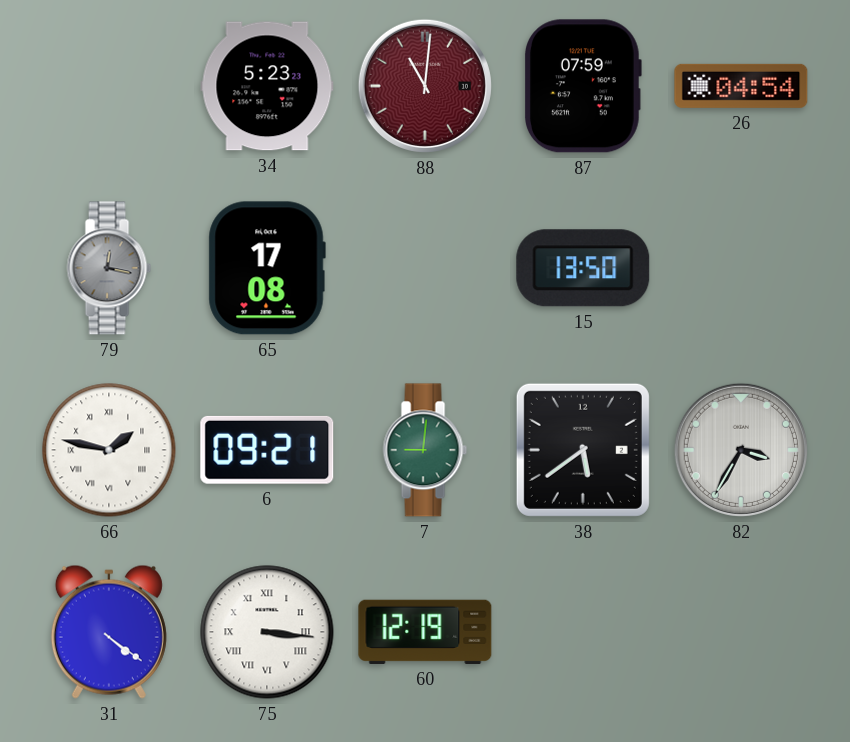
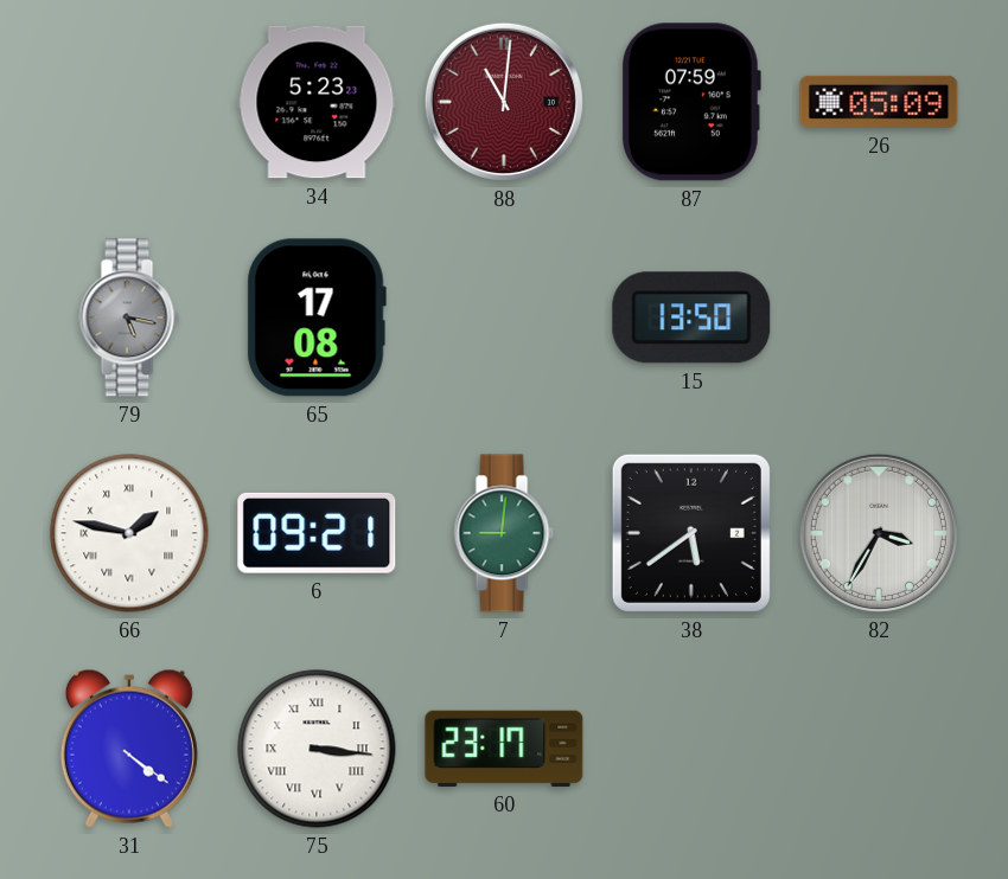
26: 04:54 -> 05:09
79: 12:17 -> 5:17
60: 12:19 -> 23:17
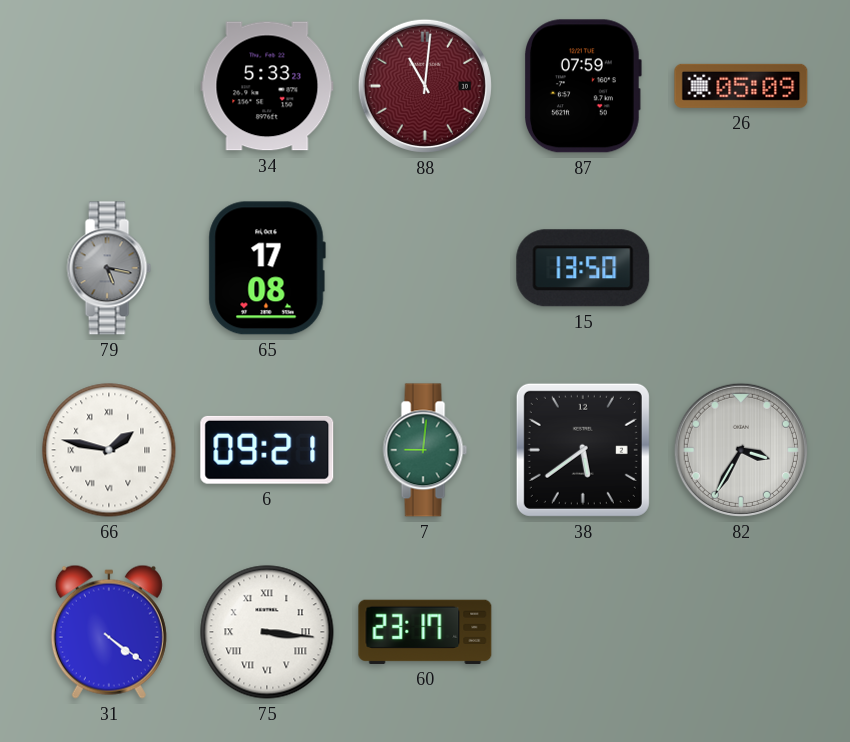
34: 5:23 -> 5:33
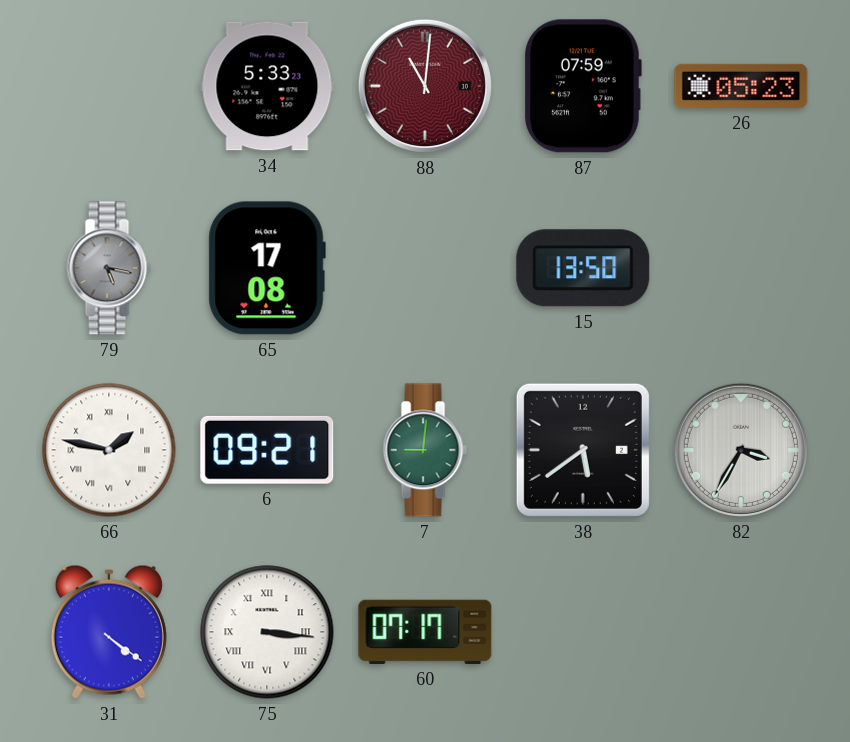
26: 05:09 -> 05:23
60: 23:17 -> 07:17
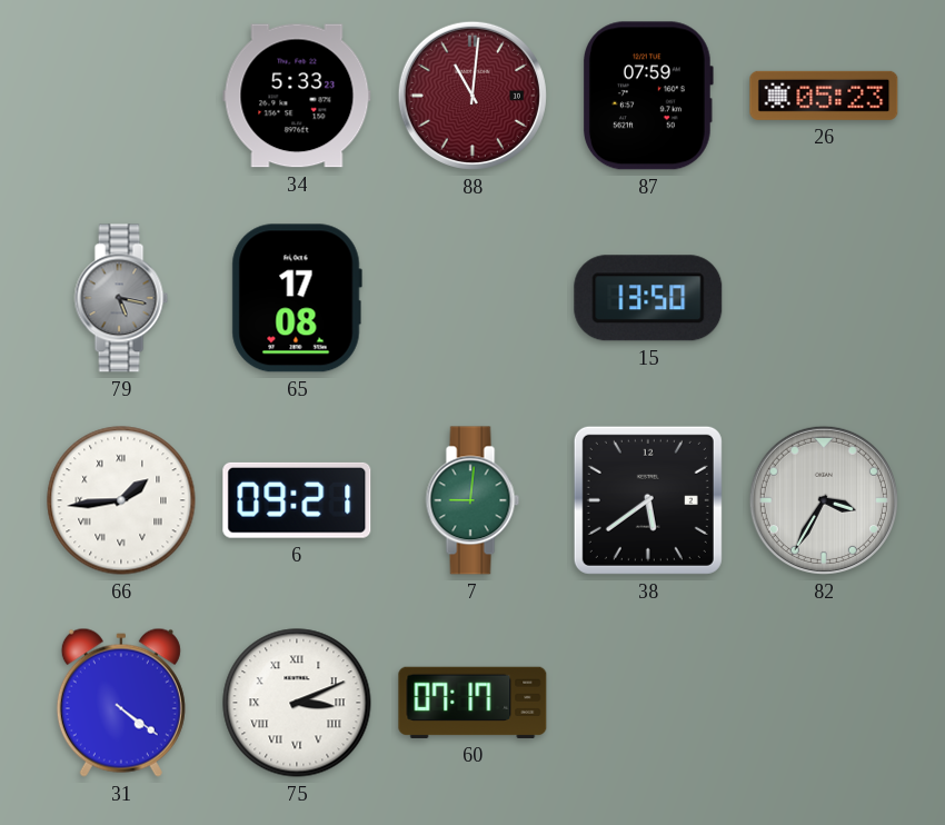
66: 1:47 -> 1:44
75: 3:16 -> 3:11
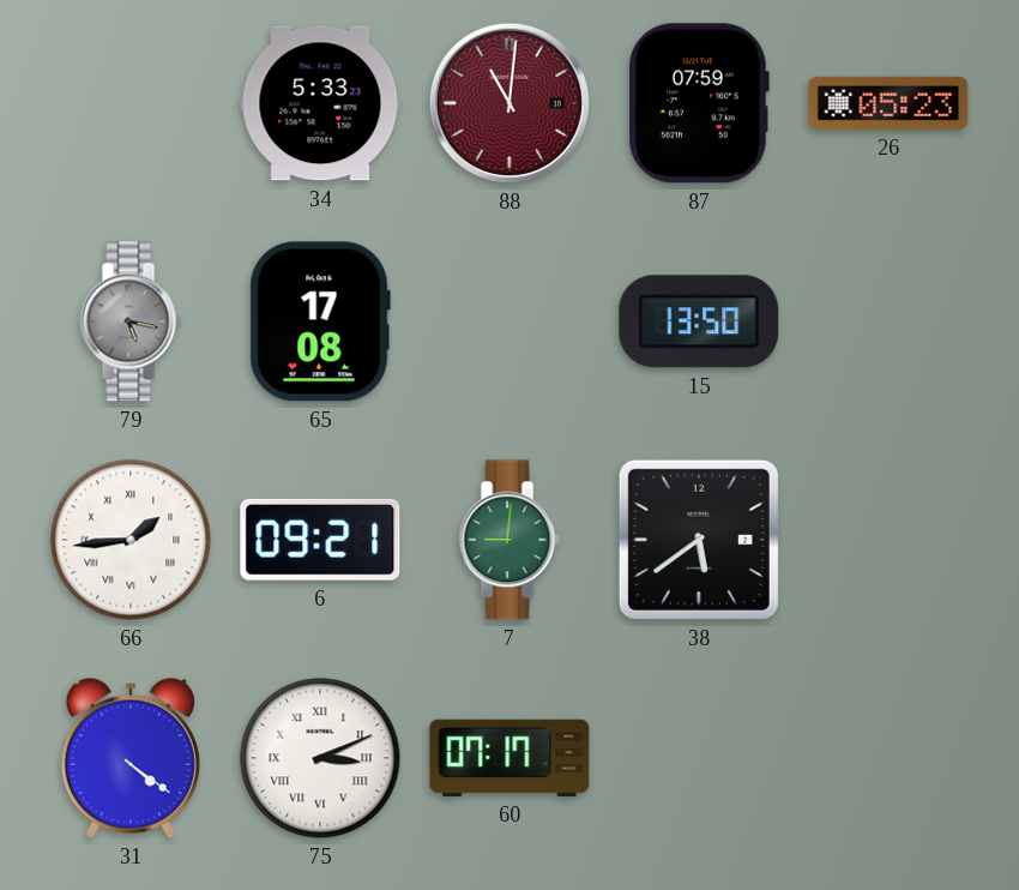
82: 3:35 -> none
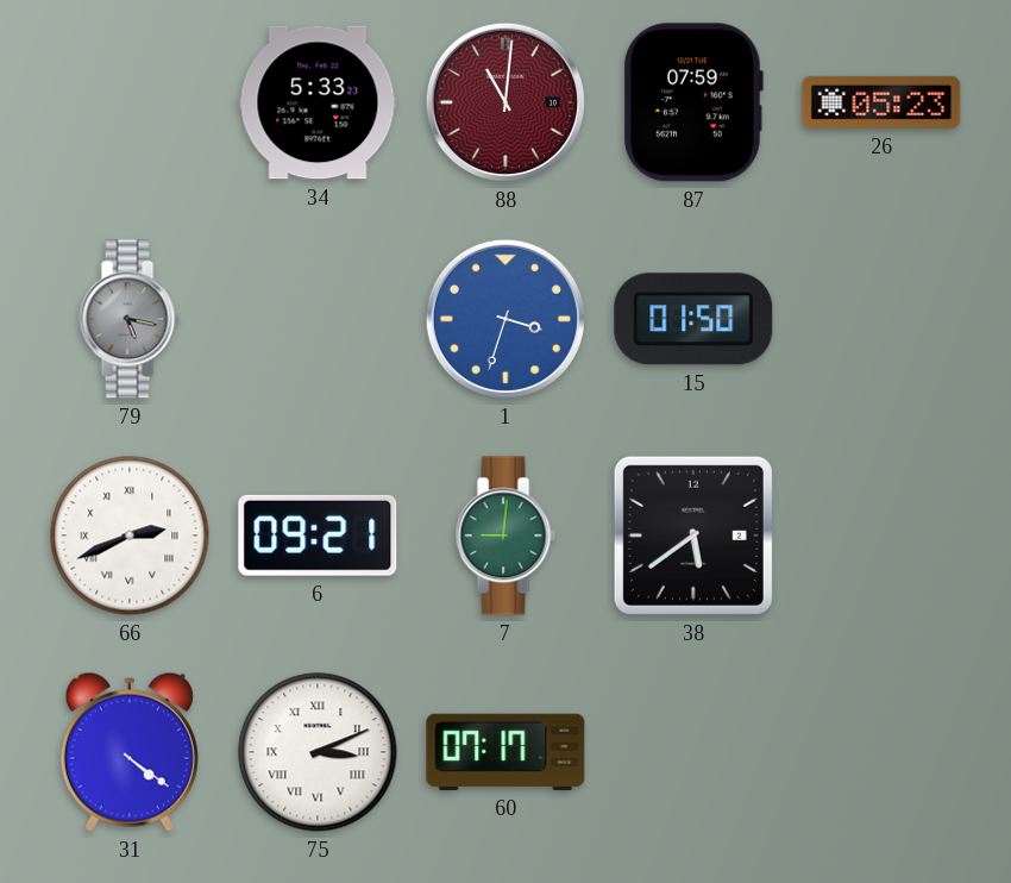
65: 17:08 -> none
1: none -> 3:33
15: 13:50 -> 01:50
66: 1:44 -> 2:41
